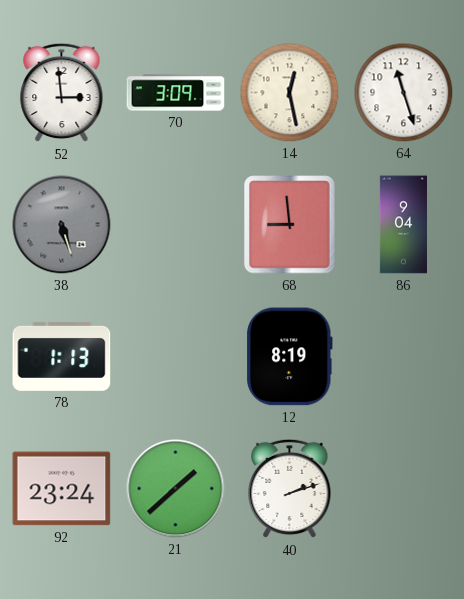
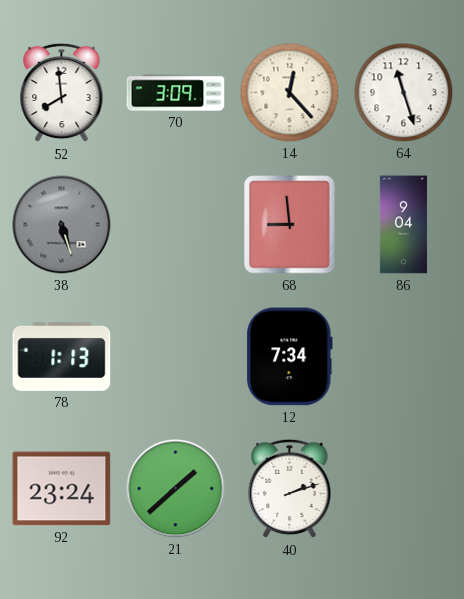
52: 2:59 -> 7:59
14: 12:28 -> 12:23
12: 8:19 -> 7:34
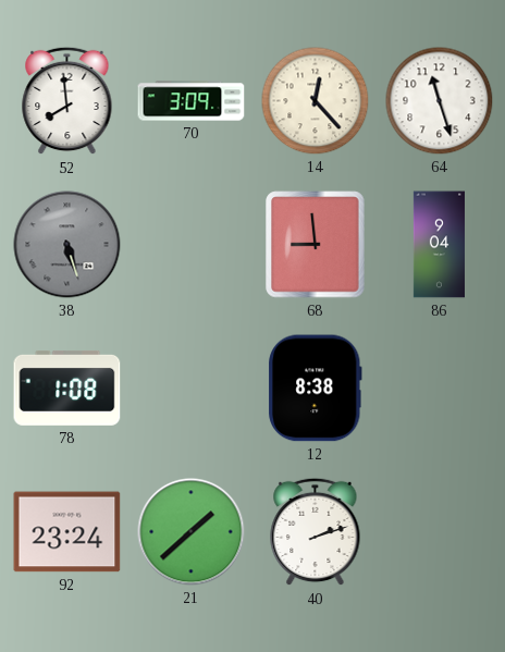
78: 1:13 -> 1:08
12: 7:34 -> 8:38
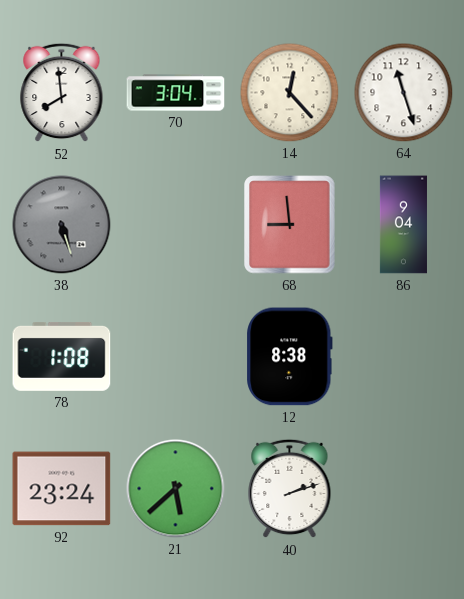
70: 3:09 -> 3:04
21: 1:38 -> 5:38
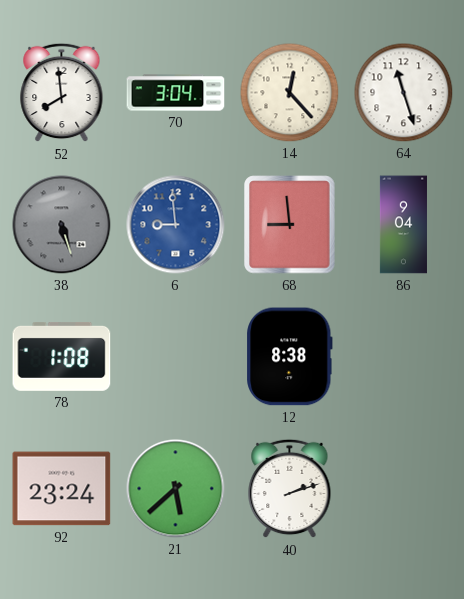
6: none -> 8:59
